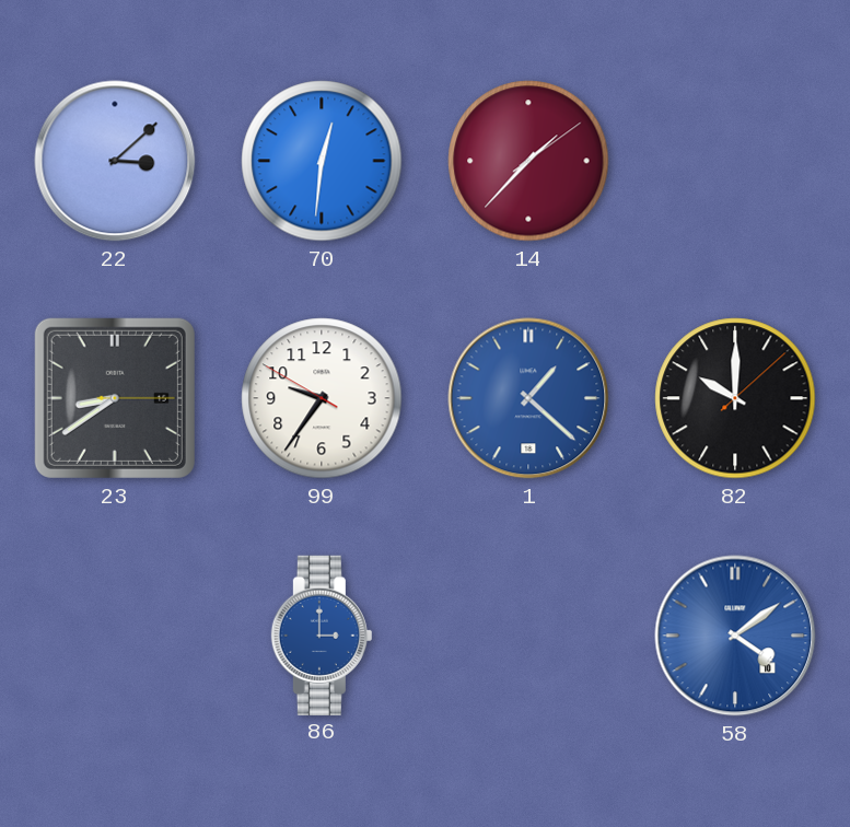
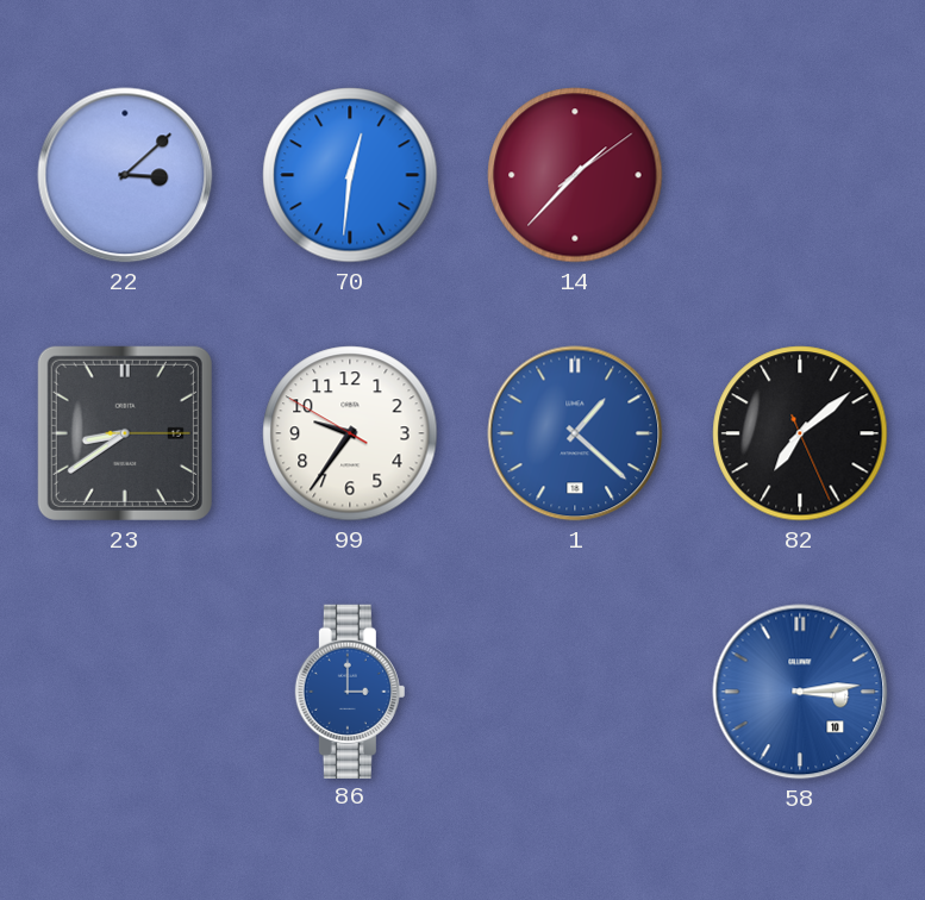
82: 10:00 -> 7:08
58: 4:09 -> 3:14
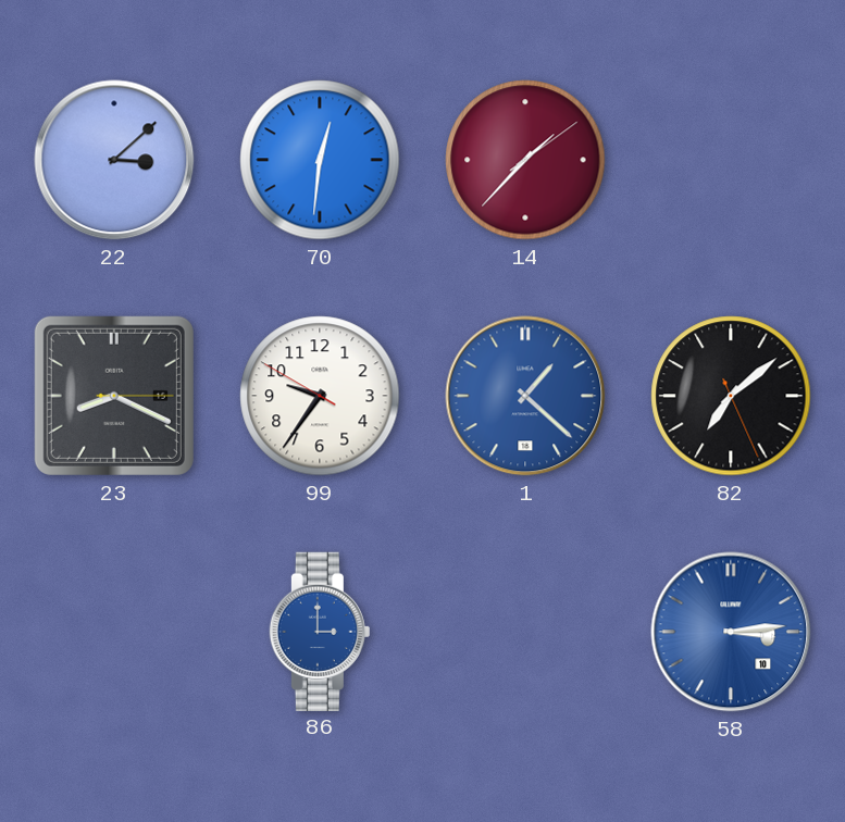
23: 8:39 -> 8:19
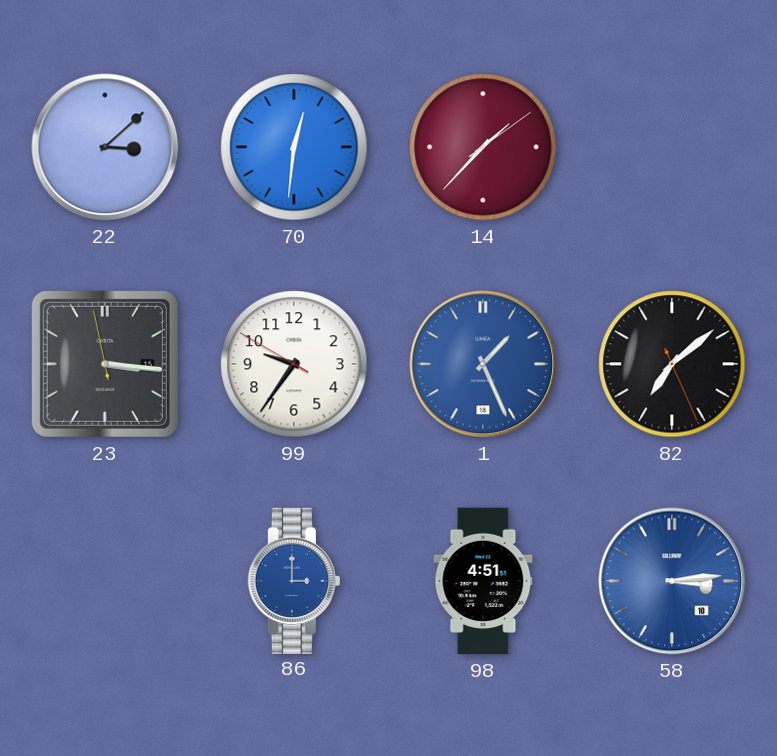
23: 8:19 -> 3:15
1: 1:22 -> 1:26
98: none -> 4:51
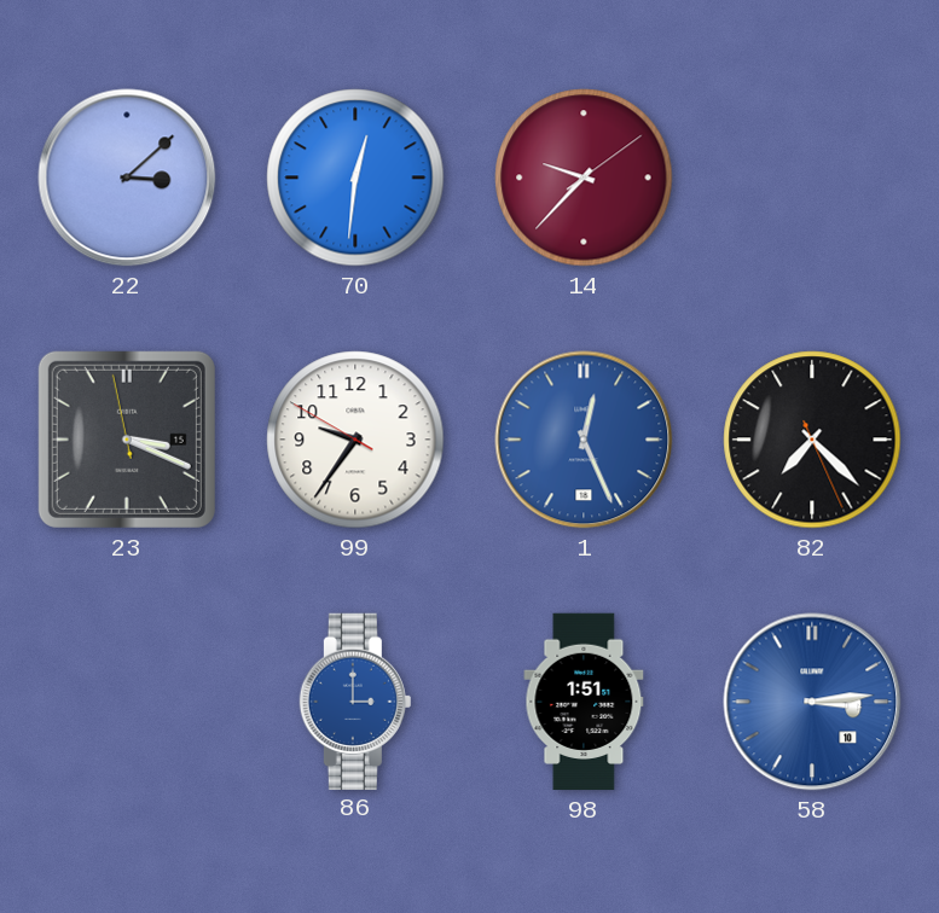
14: 1:37 -> 9:37
23: 3:15 -> 3:18
1: 1:26 -> 12:26
82: 7:08 -> 7:22
98: 4:51 -> 1:51
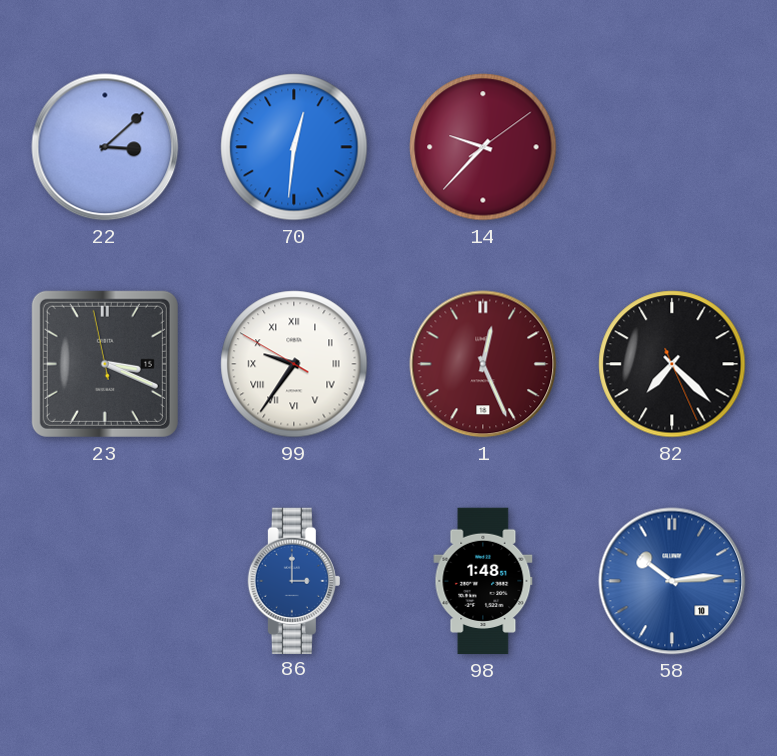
99 numerals: Arabic -> Roman
1 dial: blue -> burgundy
98: 1:51 -> 1:48
58: 3:14 -> 10:14
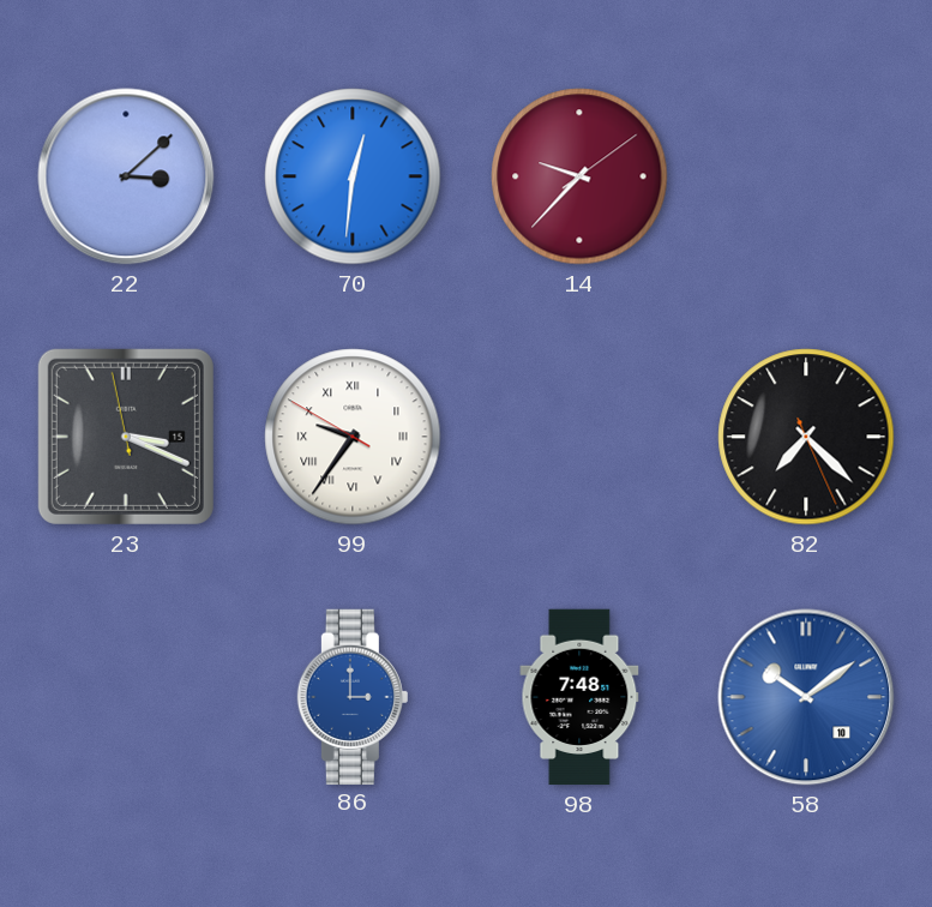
1: 12:26 -> none
98: 1:48 -> 7:48
58: 10:14 -> 10:09
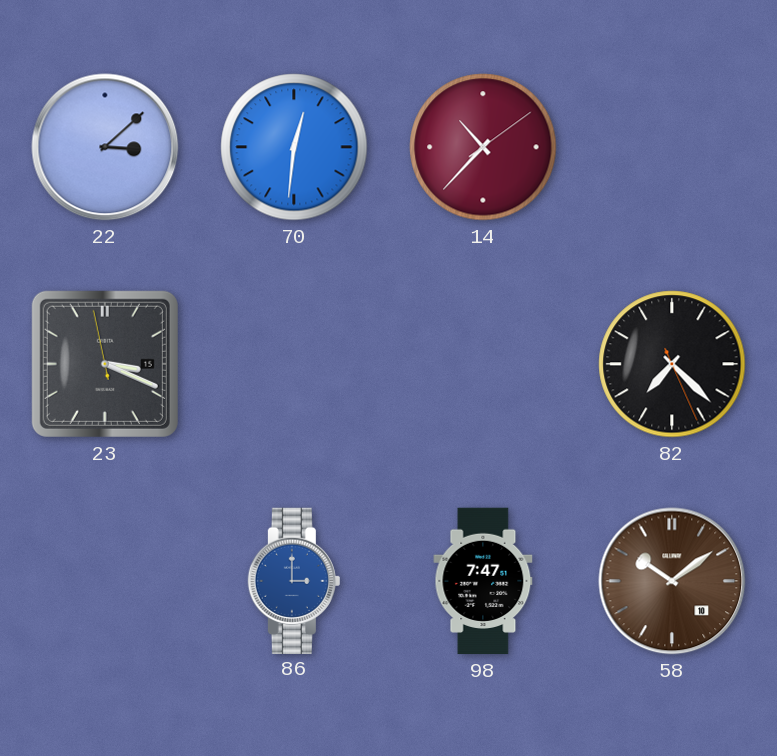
14: 9:37 -> 10:37
99: 9:35 -> none
98: 7:48 -> 7:47
58 dial: blue -> brown
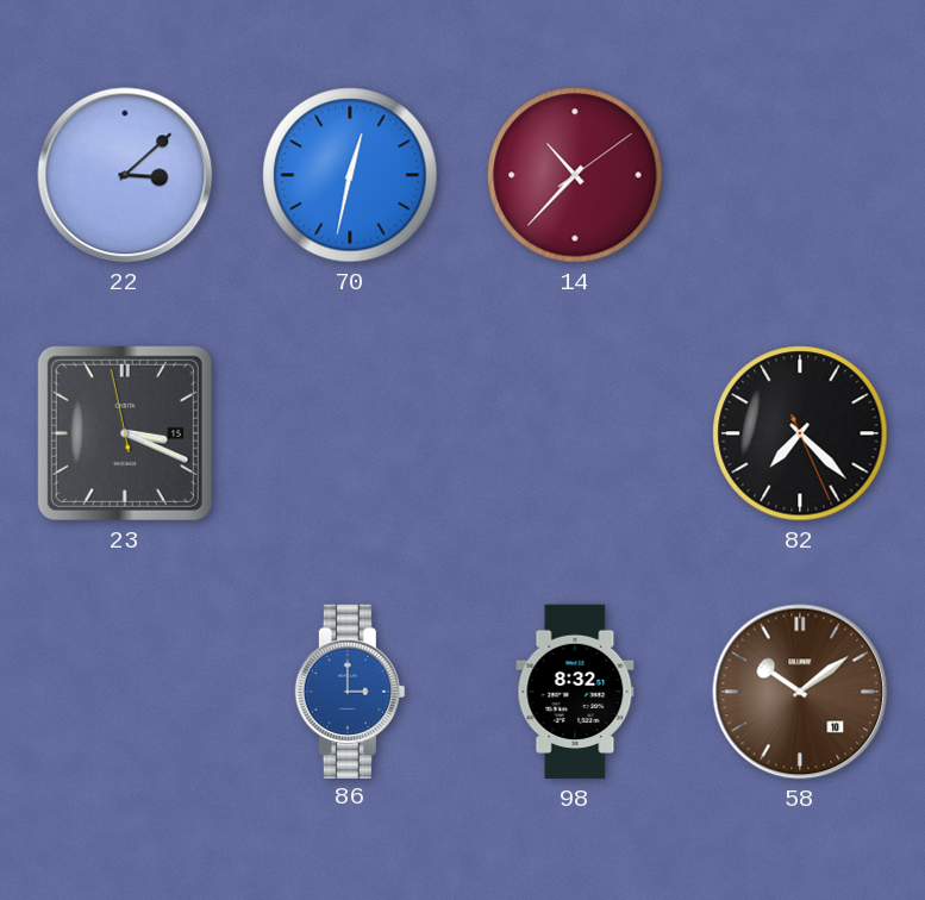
70: 12:31 -> 12:32
98: 7:47 -> 8:32
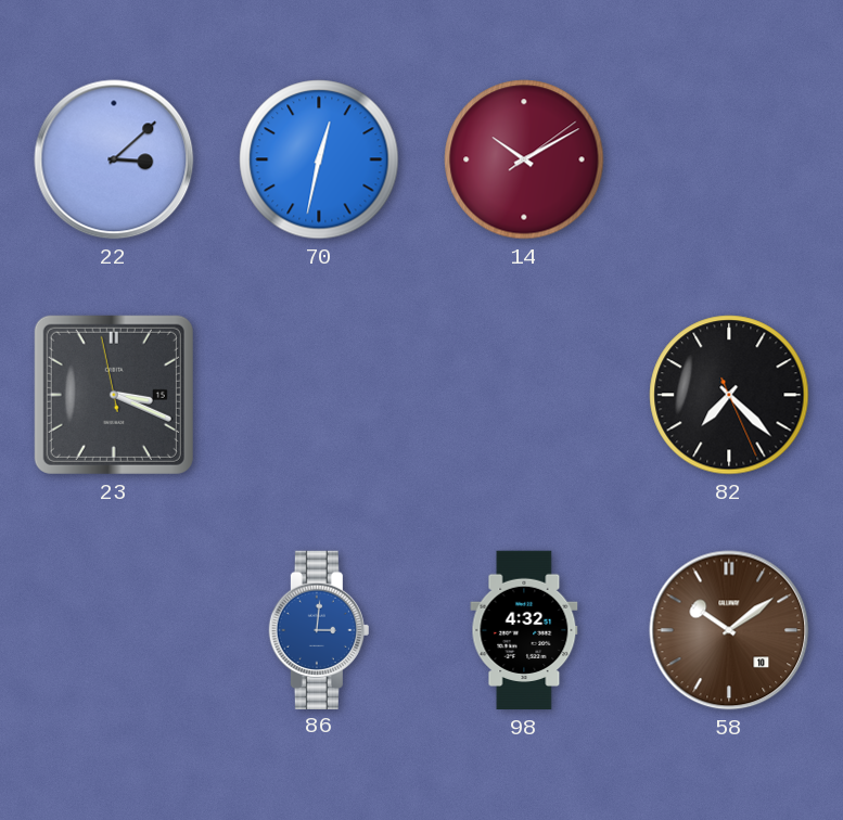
14: 10:37 -> 10:10
86: 3:00 -> 3:01
98: 8:32 -> 4:32
